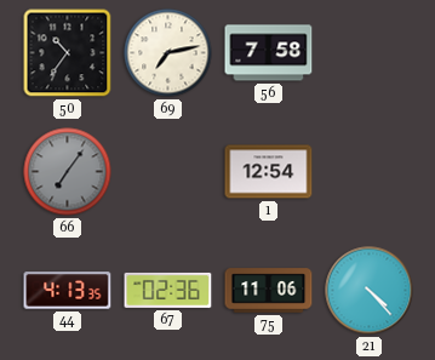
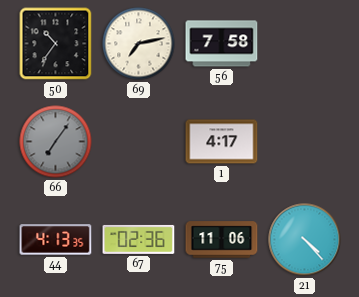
1: 12:54 -> 4:17
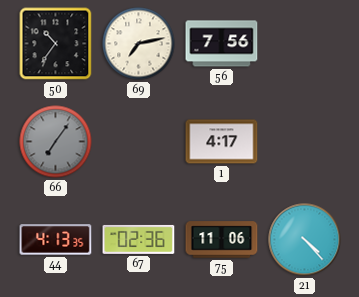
56: 7:58 -> 7:56
